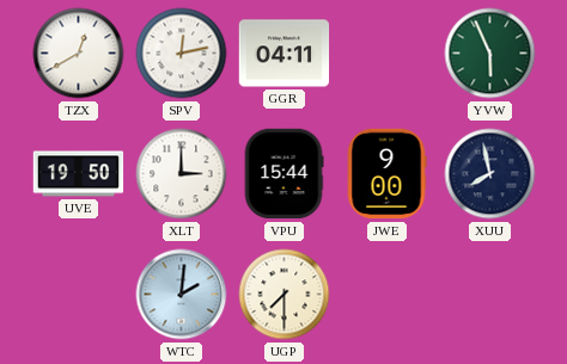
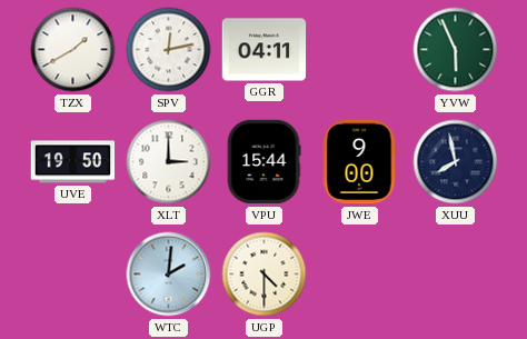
TZX: 12:40 -> 1:40
UGP: 7:30 -> 4:30
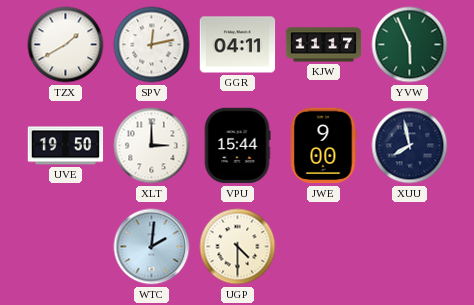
KJW: none -> 11:17
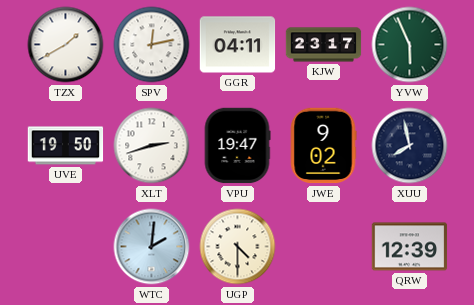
KJW: 11:17 -> 23:17
XLT: 3:00 -> 2:42
VPU: 15:44 -> 19:47
JWE: 9:00 -> 9:02
QRW: none -> 12:39
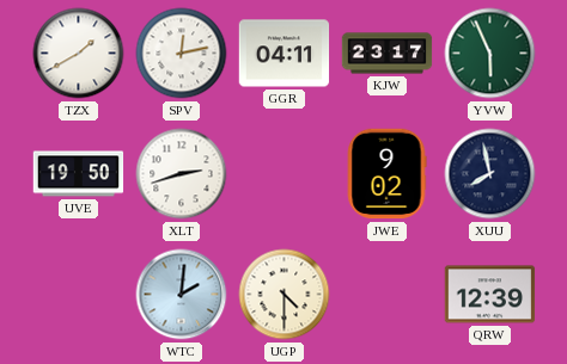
VPU: 19:47 -> none
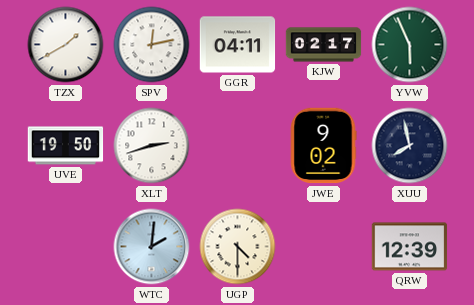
KJW: 23:17 -> 02:17
